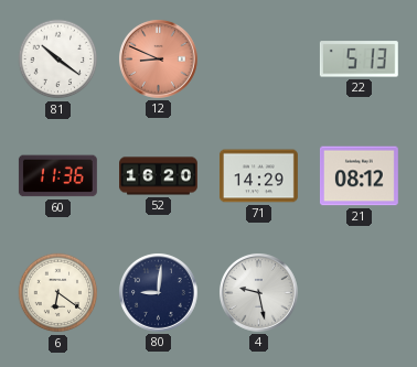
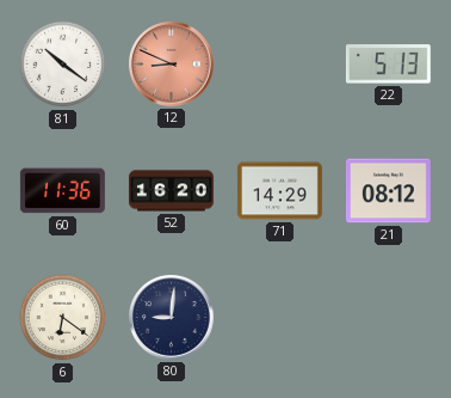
4: 9:28 -> none
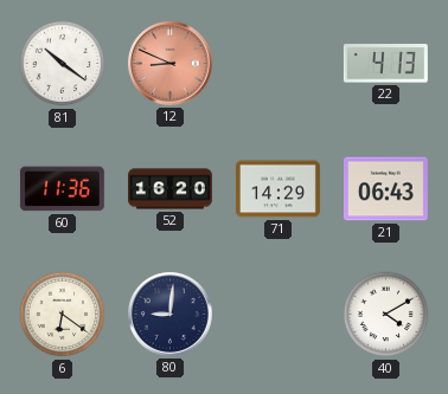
22: 5:13 -> 4:13
21: 08:12 -> 06:43
40: none -> 4:10
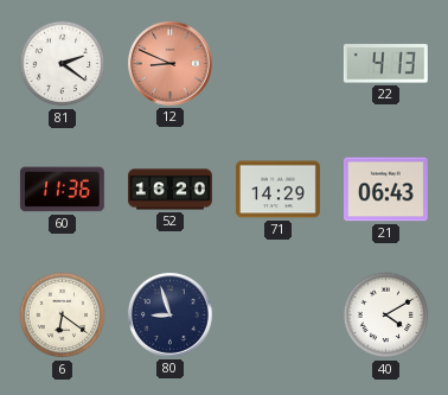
81: 10:21 -> 2:21
80: 9:01 -> 8:57
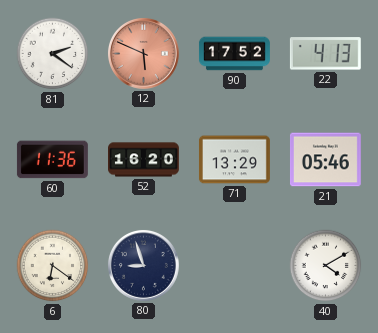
12: 8:49 -> 5:49
90: none -> 17:52
71: 14:29 -> 13:29
21: 06:43 -> 05:46
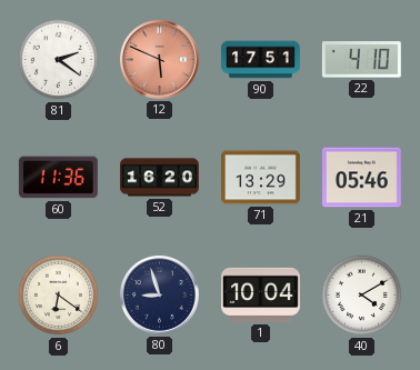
90: 17:52 -> 17:51
22: 4:13 -> 4:10
1: none -> 10:04
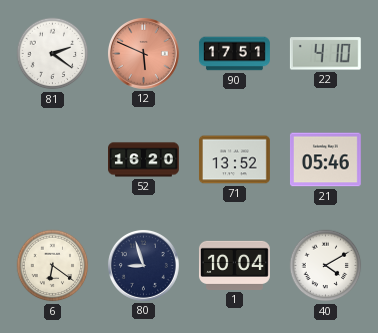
60: 11:36 -> none
71: 13:29 -> 13:52
